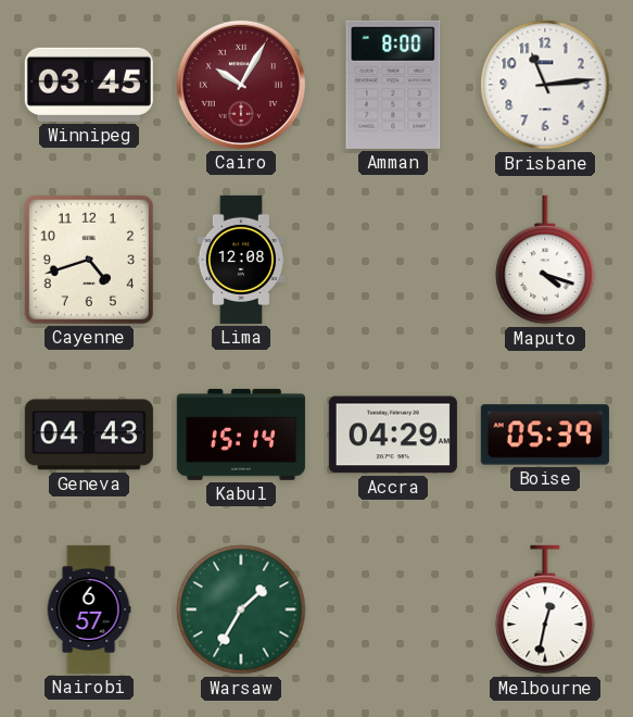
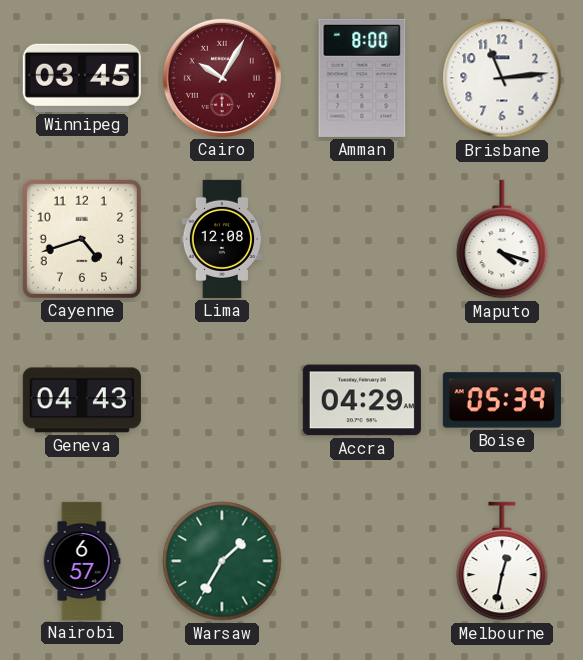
Kabul: 15:14 -> none
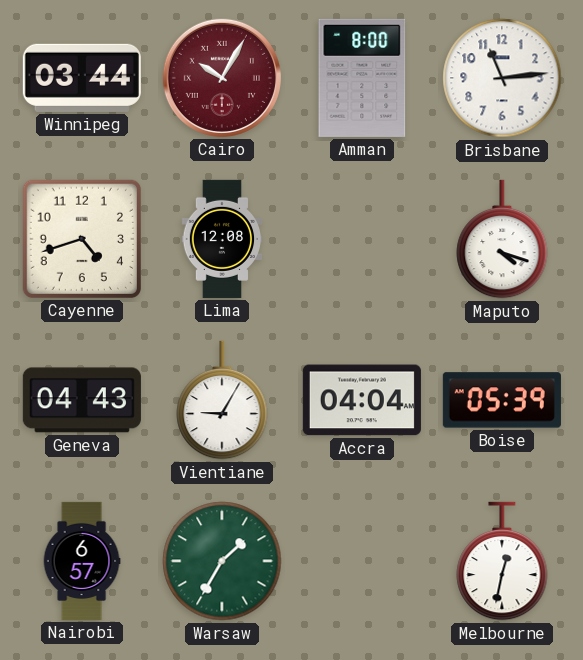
Winnipeg: 03:45 -> 03:44
Vientiane: none -> 9:05
Accra: 04:29 -> 04:04
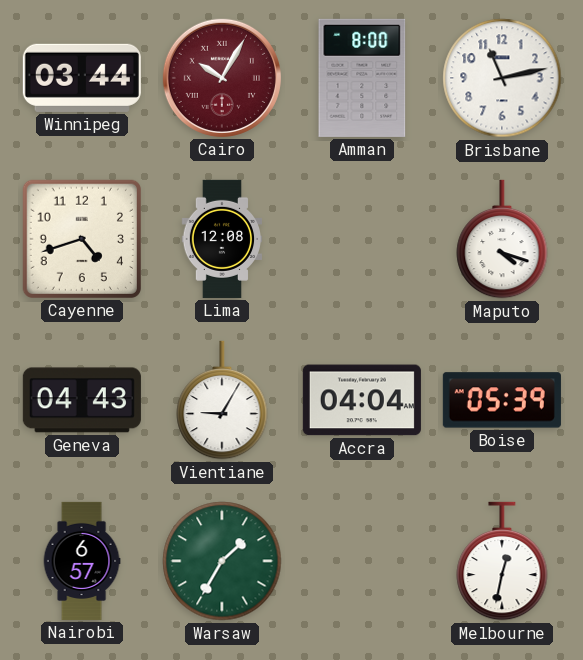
Brisbane: 11:14 -> 11:13
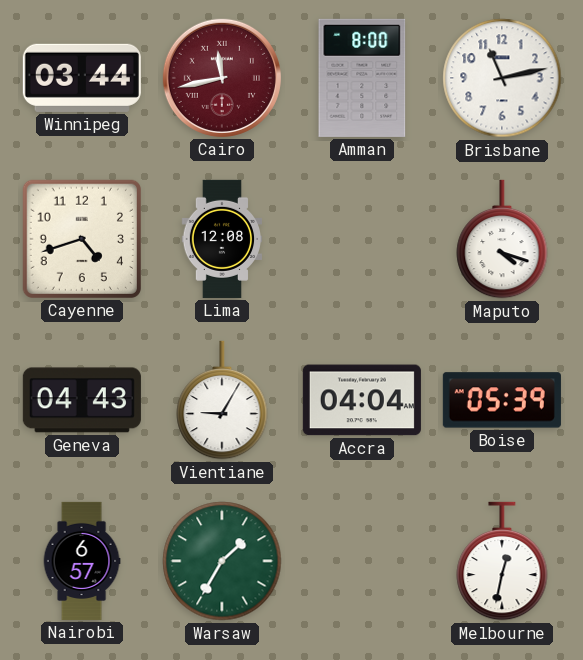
Cairo: 10:05 -> 11:43
